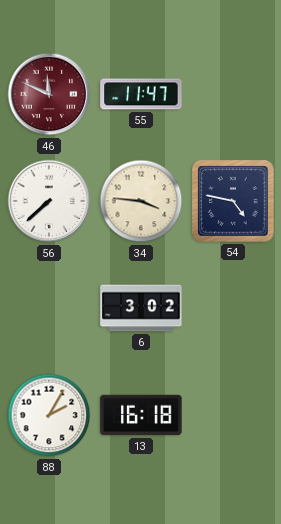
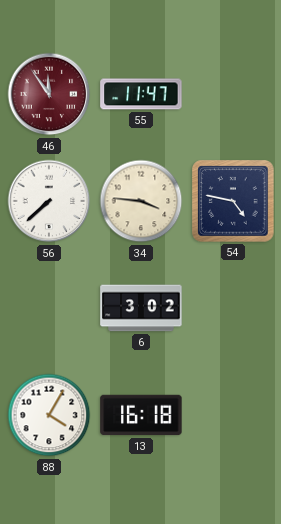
46: 11:49 -> 11:54
88: 2:05 -> 4:05
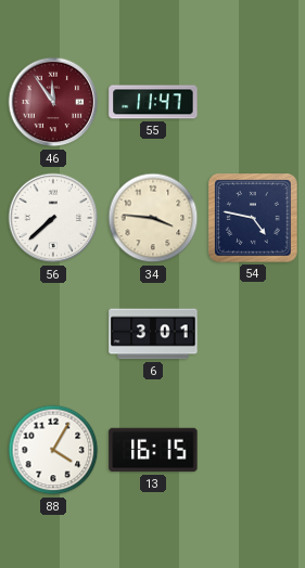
6: 3:02 -> 3:01
13: 16:18 -> 16:15
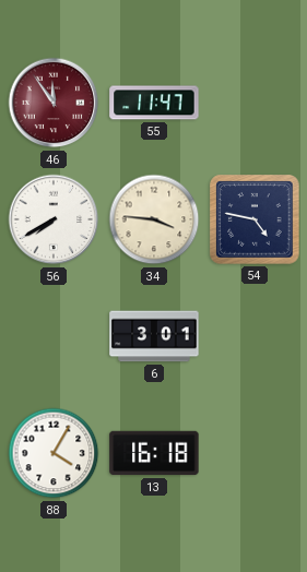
56: 7:38 -> 7:40
13: 16:15 -> 16:18
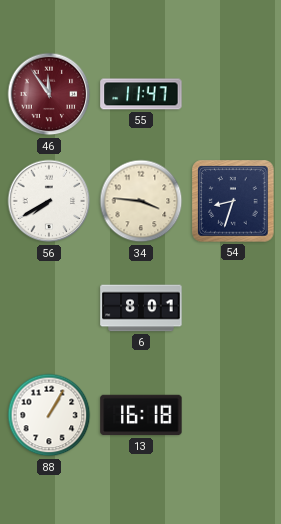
54: 4:47 -> 8:33
6: 3:01 -> 8:01
88: 4:05 -> 1:05
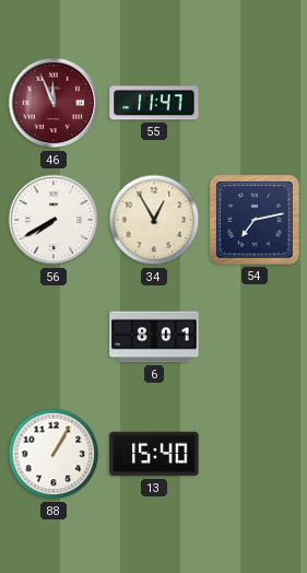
46: 11:54 -> 11:56
34: 3:46 -> 12:55
54: 8:33 -> 7:13
13: 16:18 -> 15:40
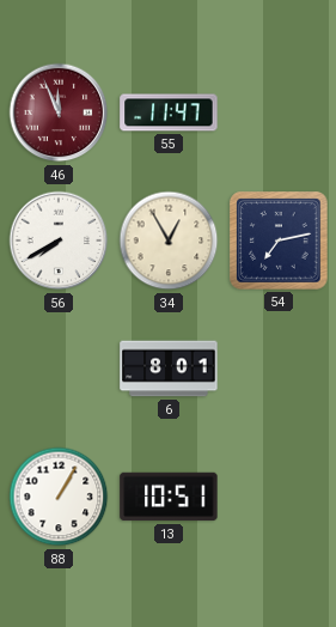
13: 15:40 -> 10:51
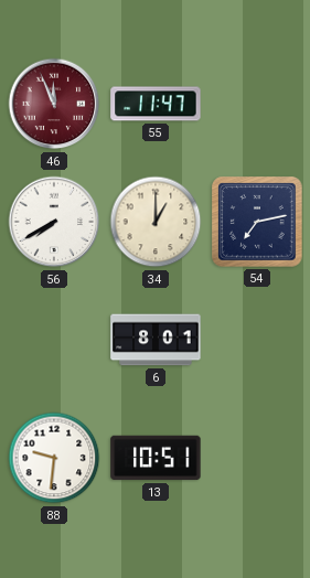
34: 12:55 -> 1:00
88: 1:05 -> 9:31
